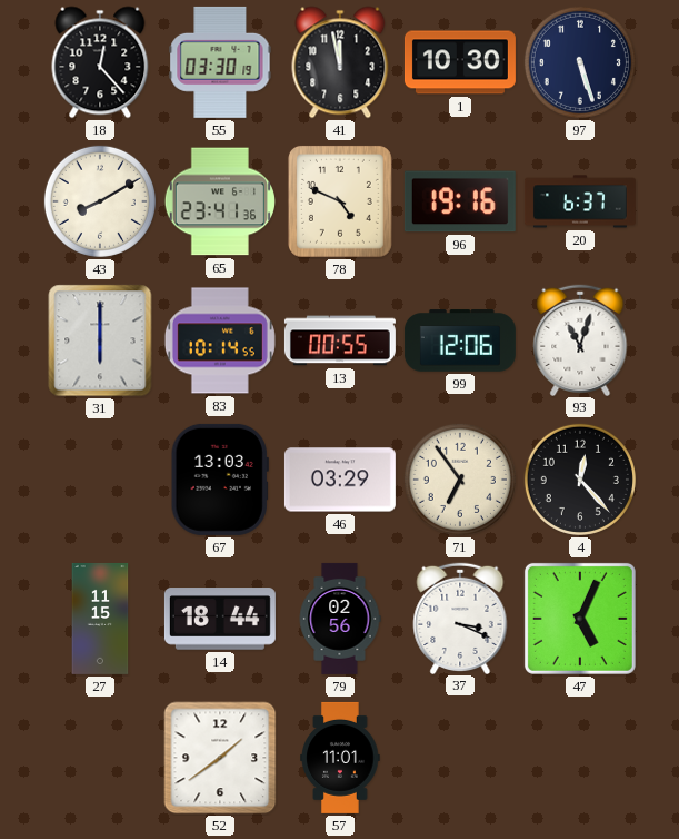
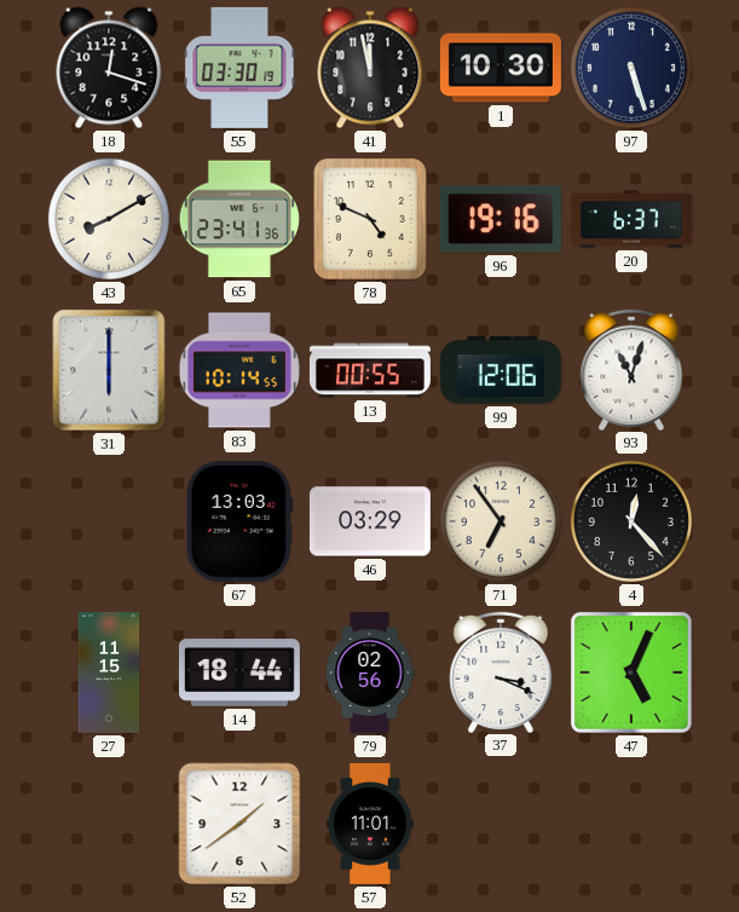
18: 12:23 -> 12:18
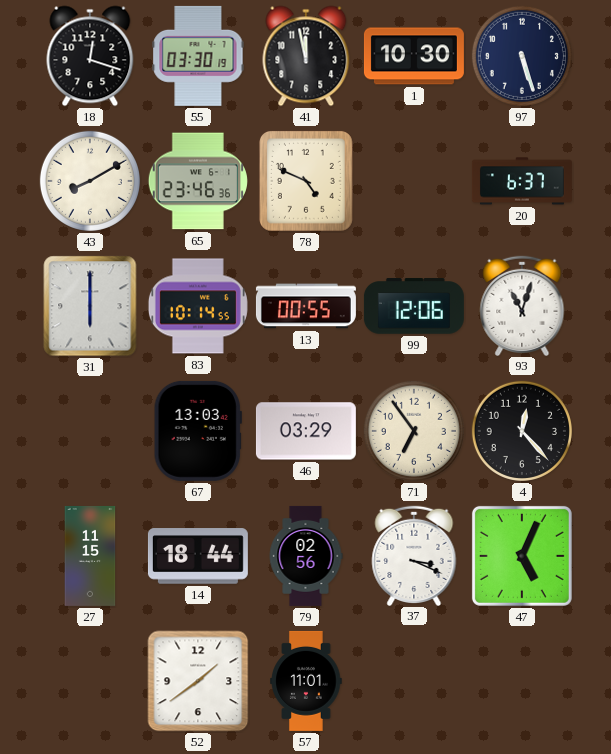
65: 23:41 -> 23:46
96: 19:16 -> none
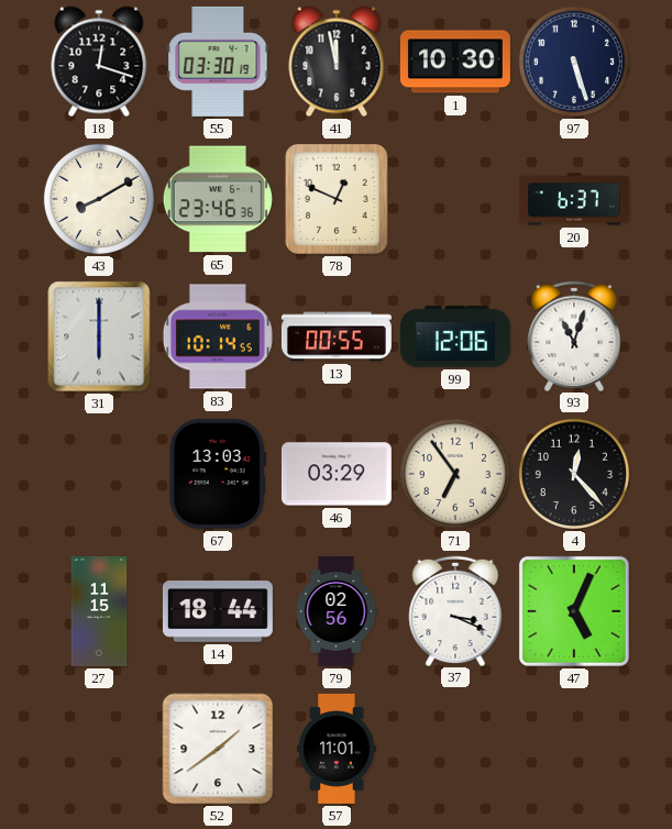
78: 4:49 -> 12:49
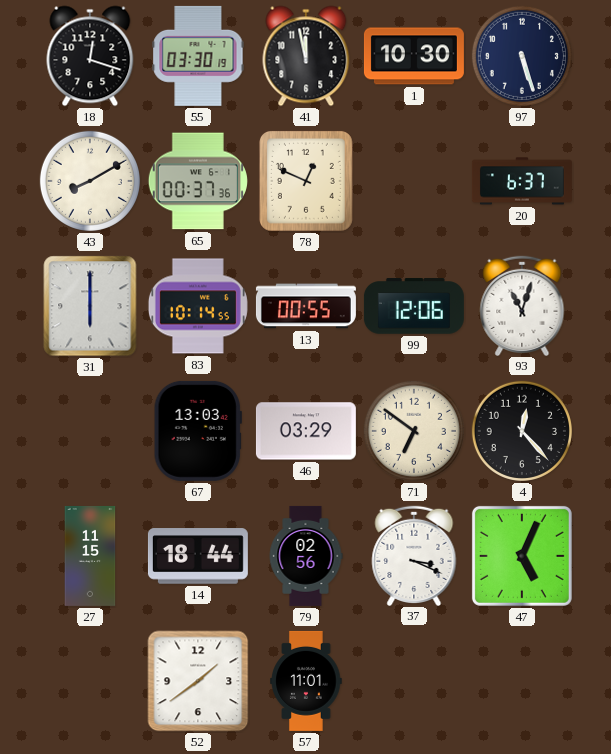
65: 23:46 -> 00:37
71: 6:54 -> 6:51
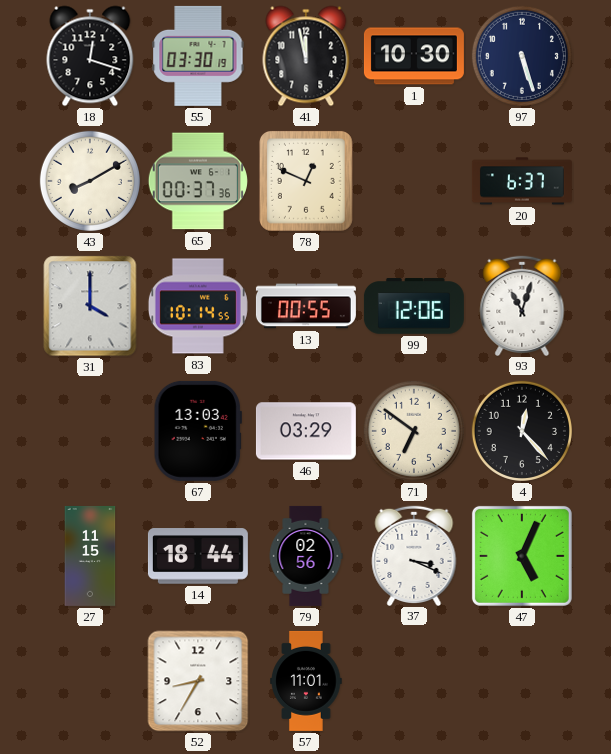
31: 6:00 -> 4:00
52: 1:39 -> 8:35
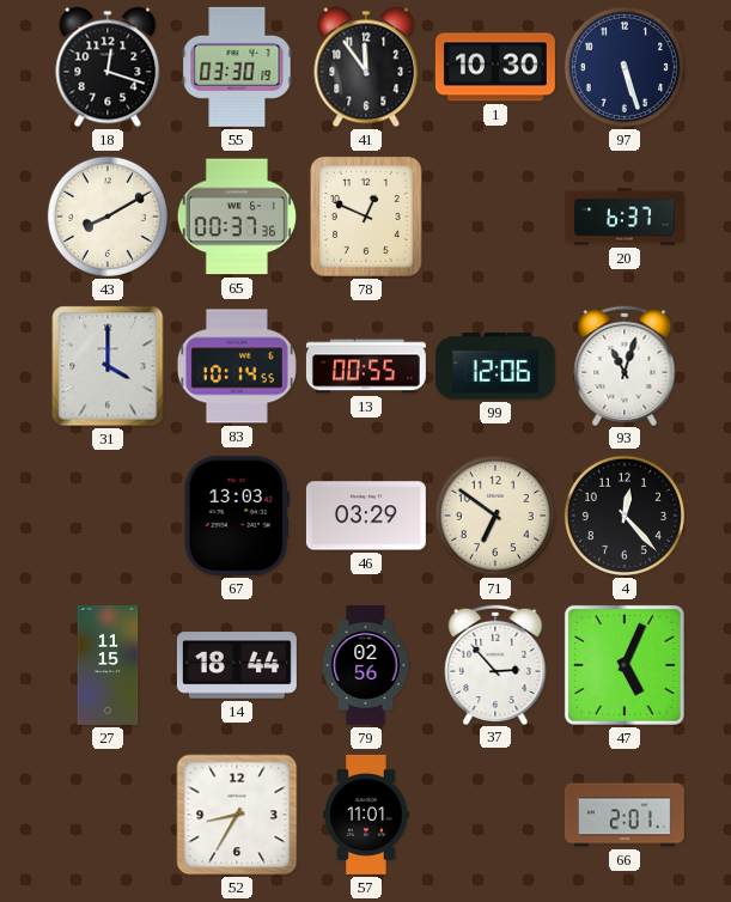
41: 11:58 -> 11:54
37: 3:19 -> 2:53
66: none -> 2:01
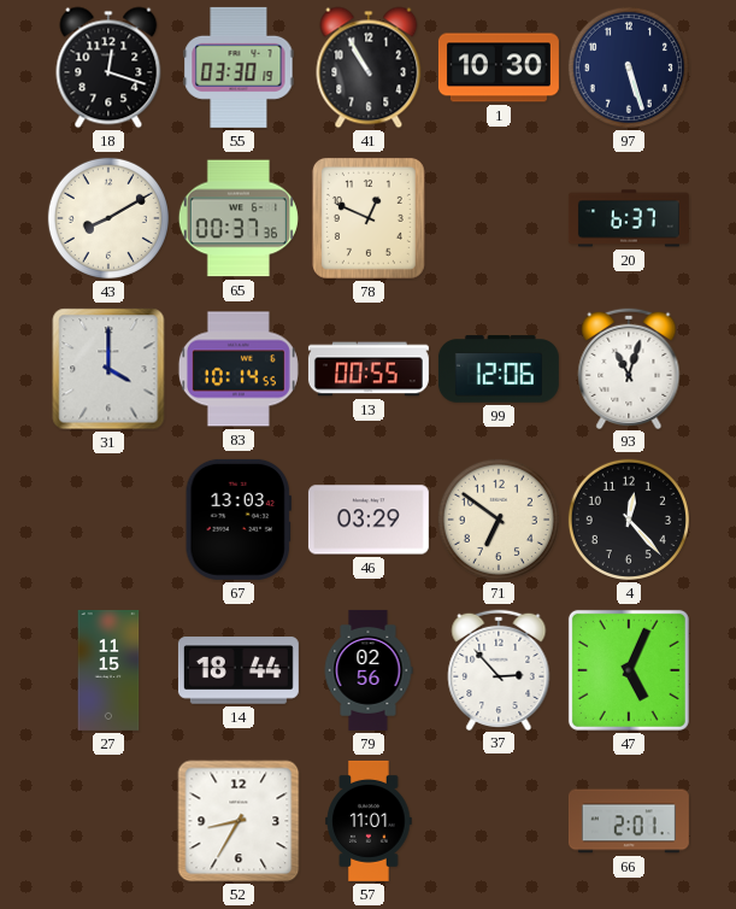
41: 11:54 -> 10:55
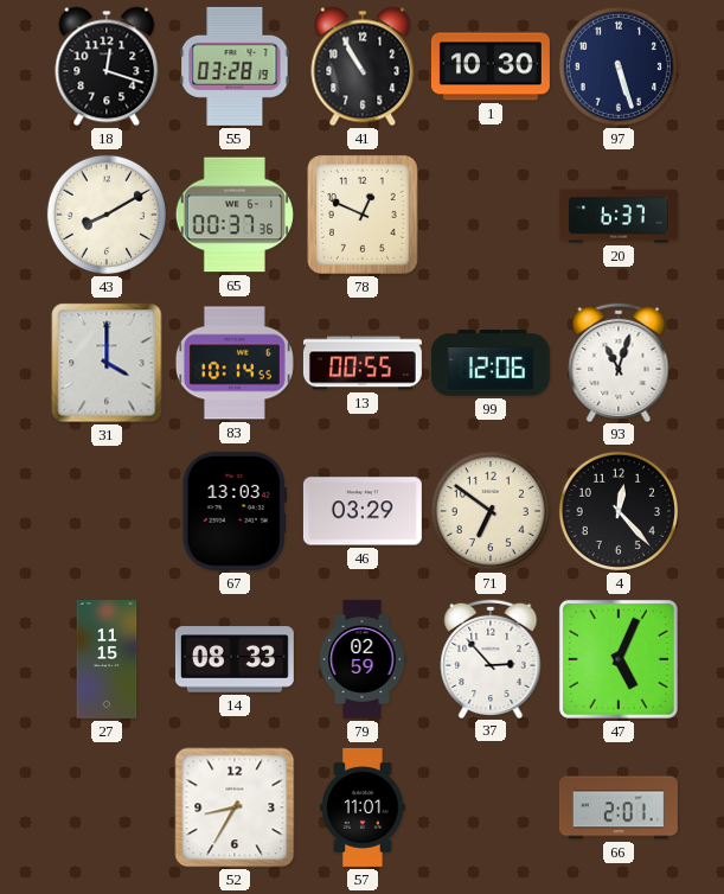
55: 03:30 -> 03:28
14: 18:44 -> 08:33
79: 02:56 -> 02:59
